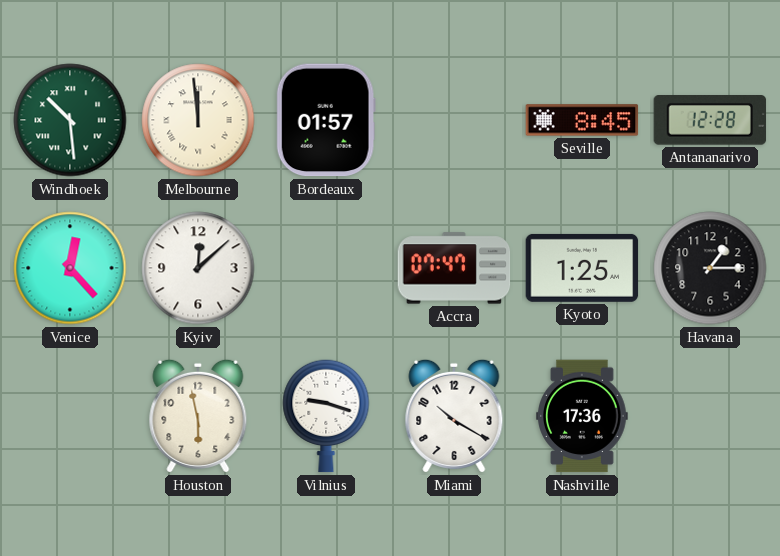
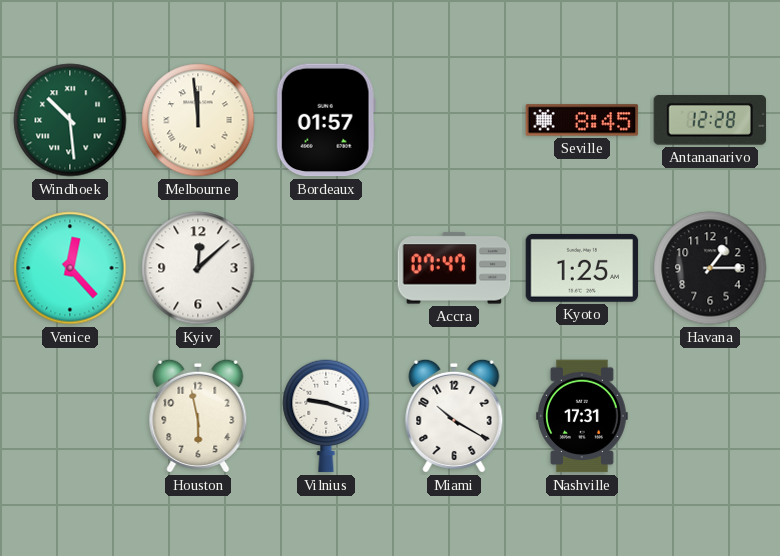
Nashville: 17:36 -> 17:31
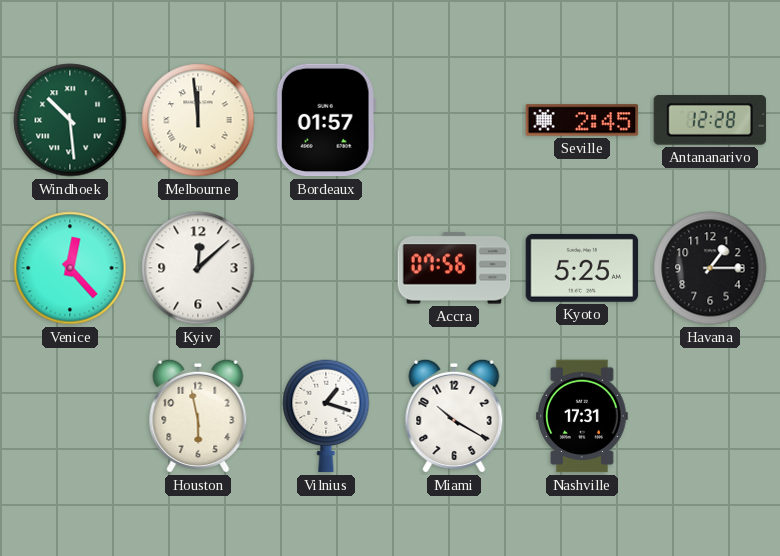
Seville: 8:45 -> 2:45
Accra: 07:47 -> 07:56
Kyoto: 1:25 -> 5:25
Vilnius: 9:18 -> 1:18
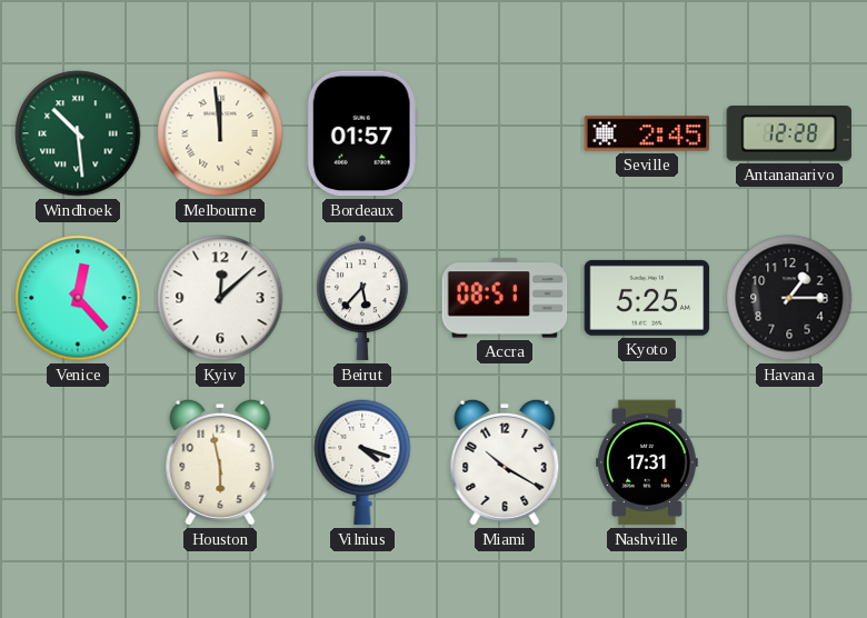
Beirut: none -> 5:37
Accra: 07:56 -> 08:51
Vilnius: 1:18 -> 4:18
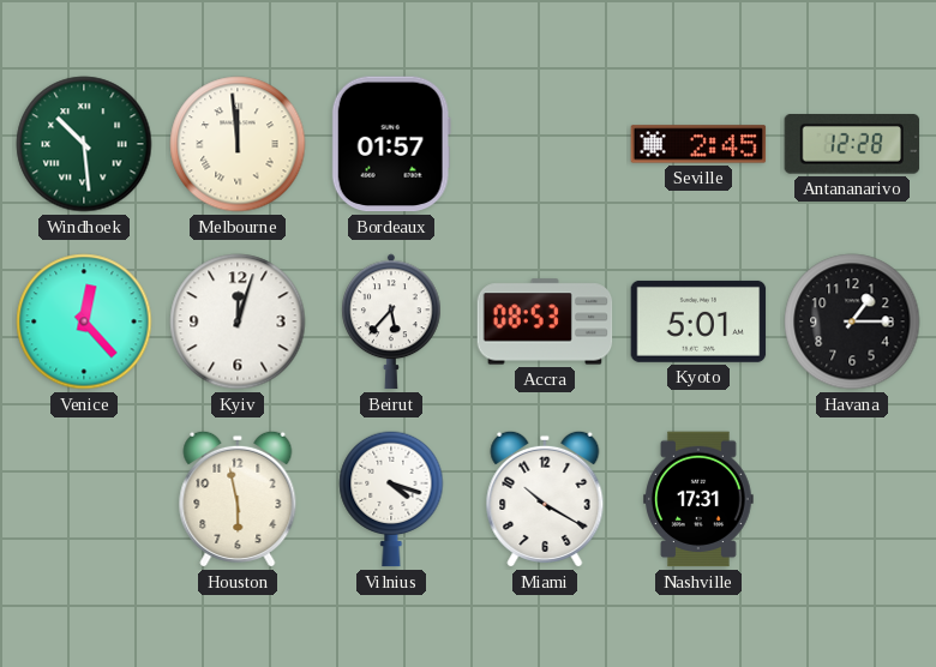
Kyiv: 12:08 -> 12:03
Accra: 08:51 -> 08:53
Kyoto: 5:25 -> 5:01
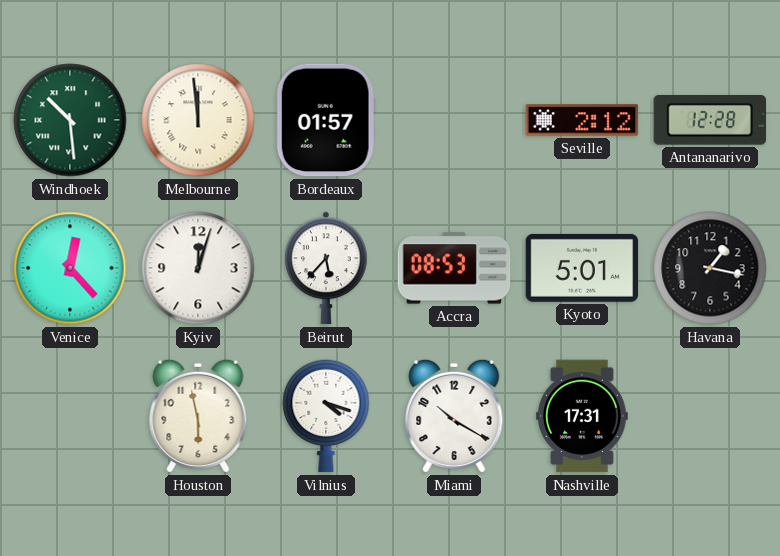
Seville: 2:45 -> 2:12
Havana: 1:15 -> 1:17
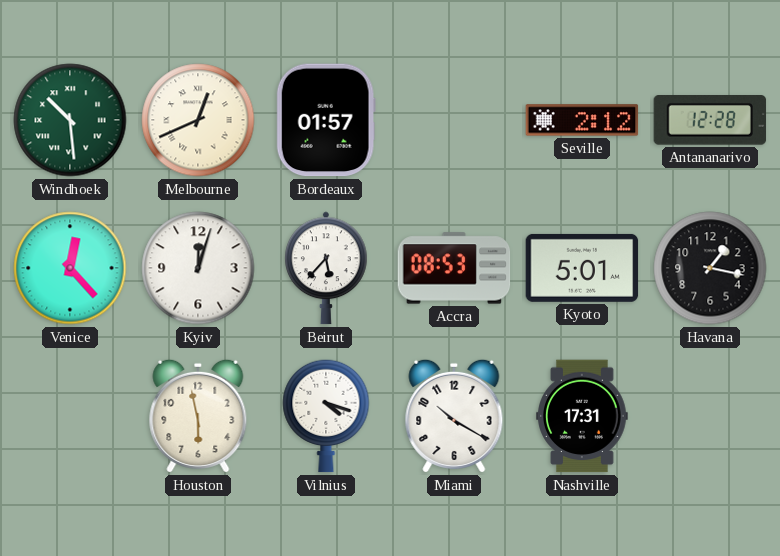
Melbourne: 11:59 -> 12:41
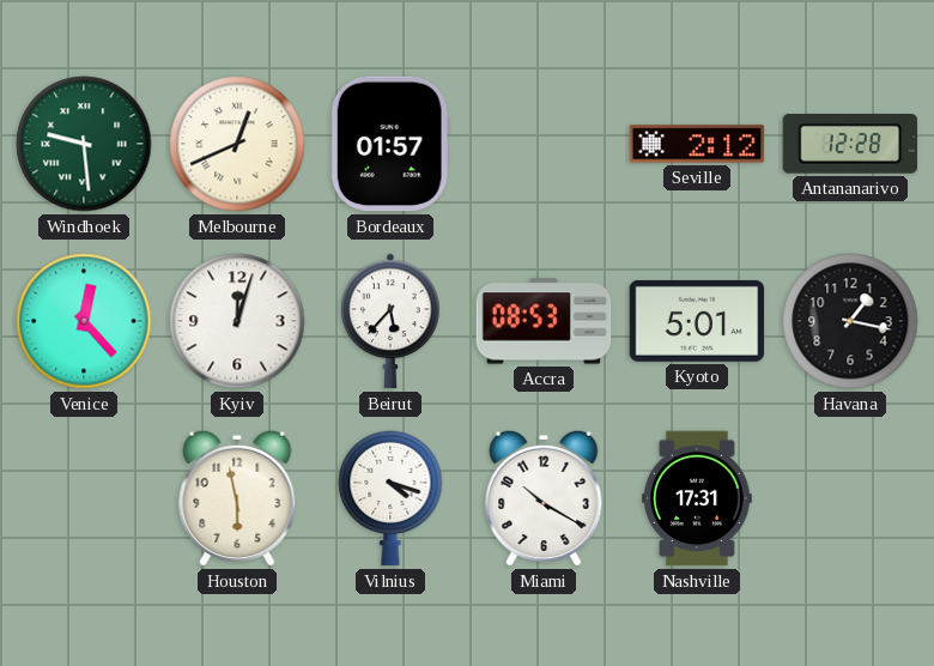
Windhoek: 10:29 -> 9:29
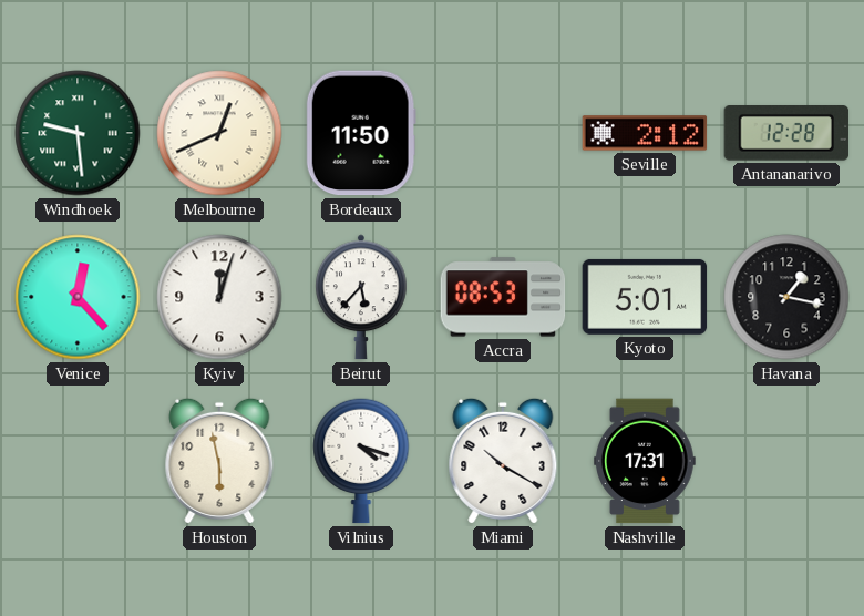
Bordeaux: 01:57 -> 11:50
